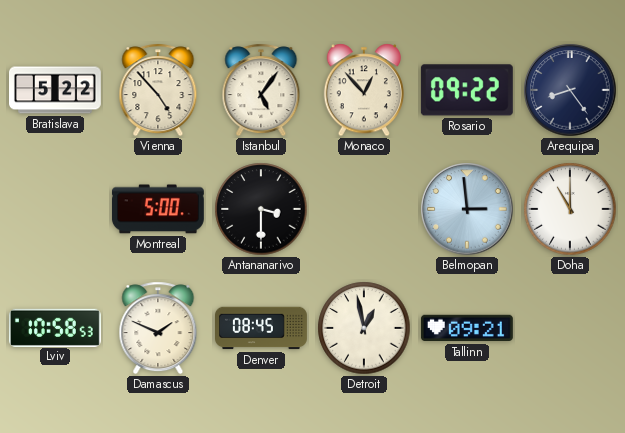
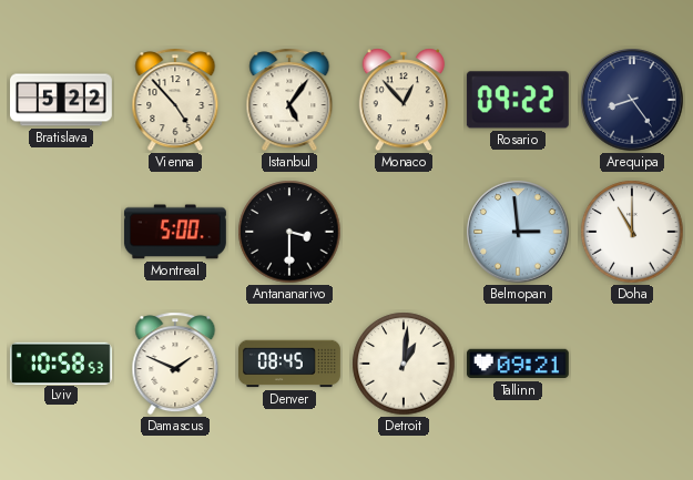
Detroit: 12:58 -> 1:01
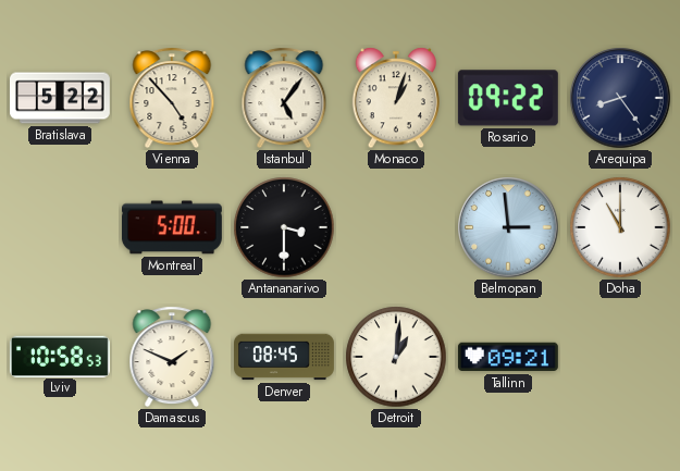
Monaco: 12:53 -> 1:03
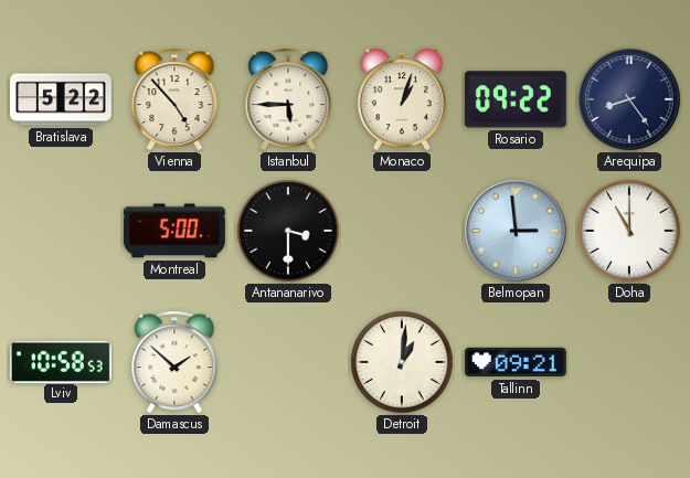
Istanbul: 5:06 -> 5:45
Damascus: 1:49 -> 1:52
Denver: 08:45 -> none
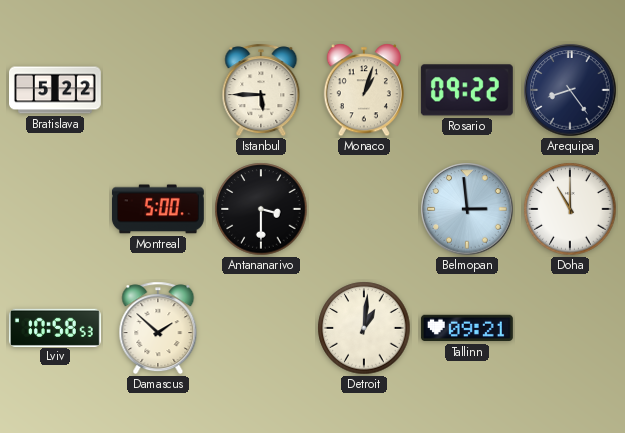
Vienna: 4:53 -> none
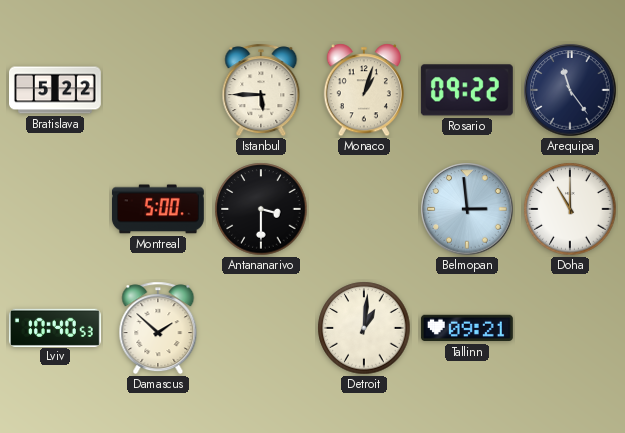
Arequipa: 8:24 -> 11:24
Lviv: 10:58 -> 10:40
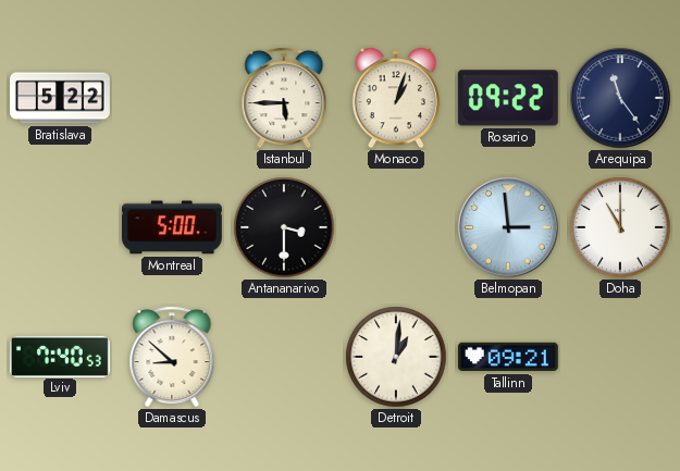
Lviv: 10:40 -> 7:40
Damascus: 1:52 -> 8:52
